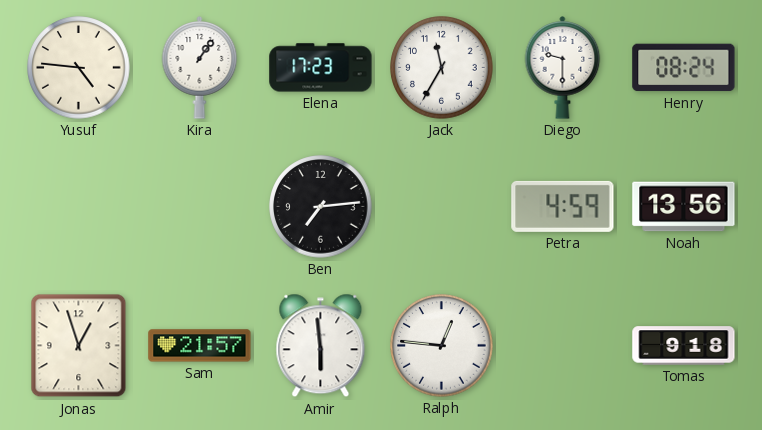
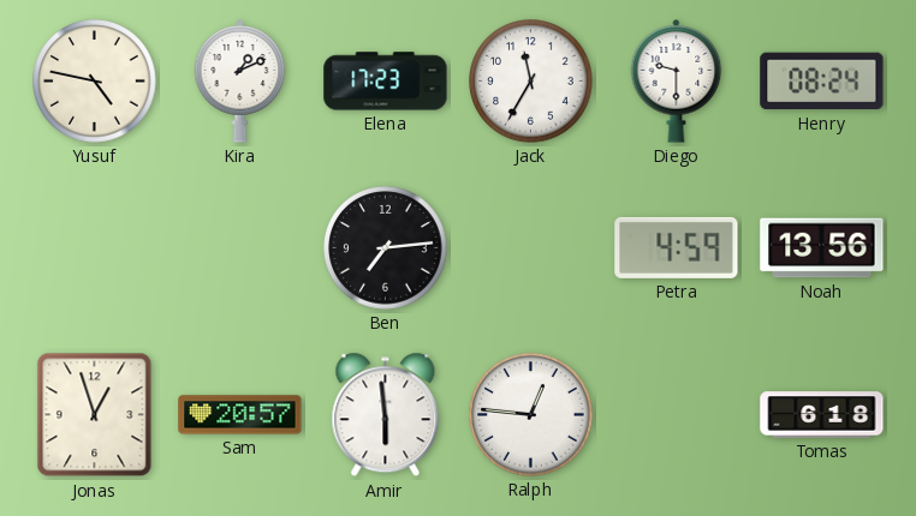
Yusuf: 4:46 -> 4:47
Kira: 1:06 -> 1:11
Sam: 21:57 -> 20:57
Tomas: 9:18 -> 6:18
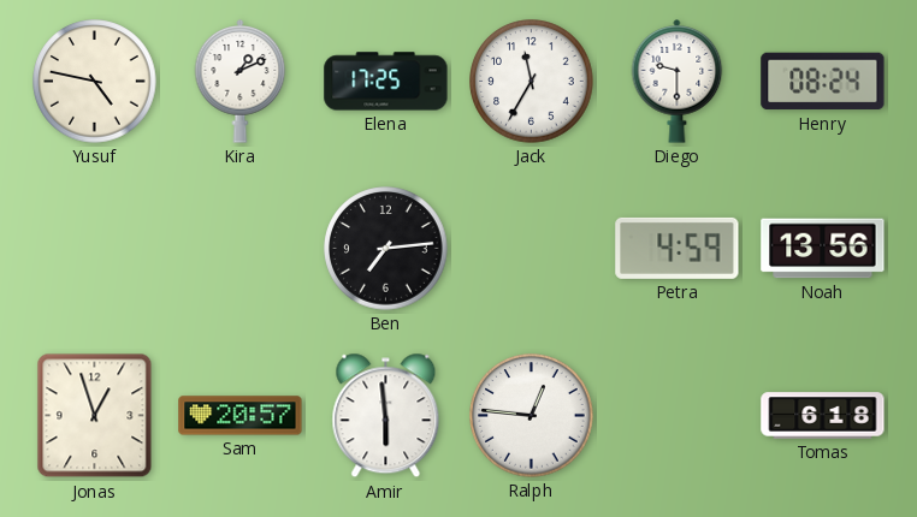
Elena: 17:23 -> 17:25
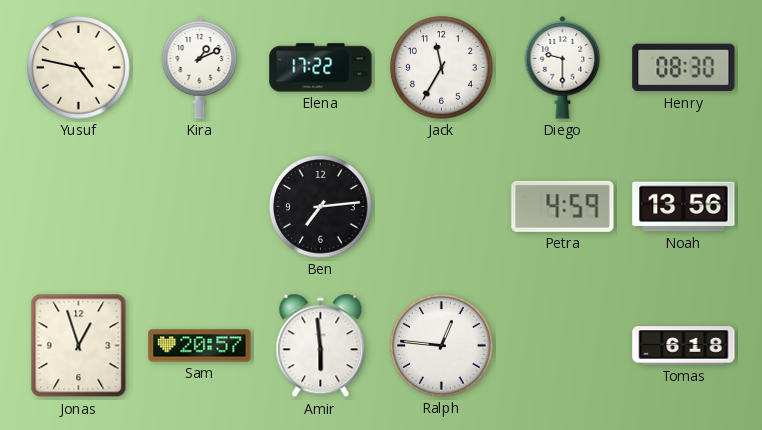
Elena: 17:25 -> 17:22
Henry: 08:24 -> 08:30
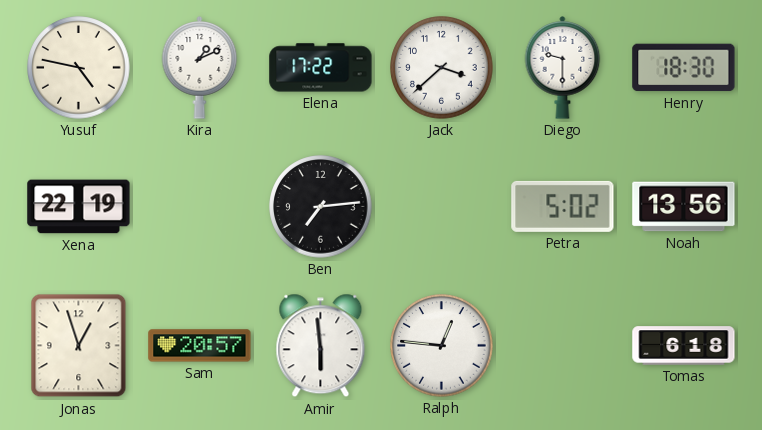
Jack: 11:35 -> 3:38
Henry: 08:30 -> 18:30
Xena: none -> 22:19
Petra: 4:59 -> 5:02
